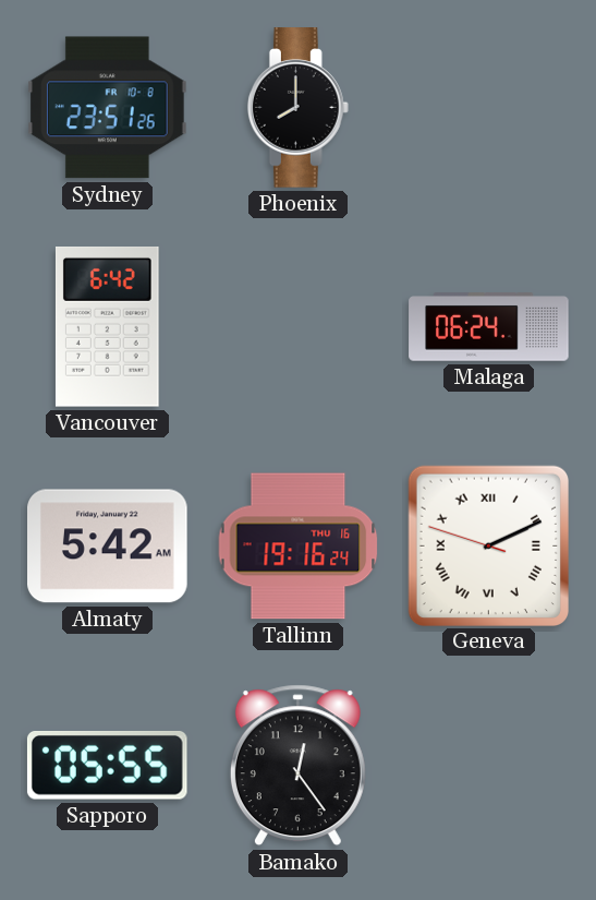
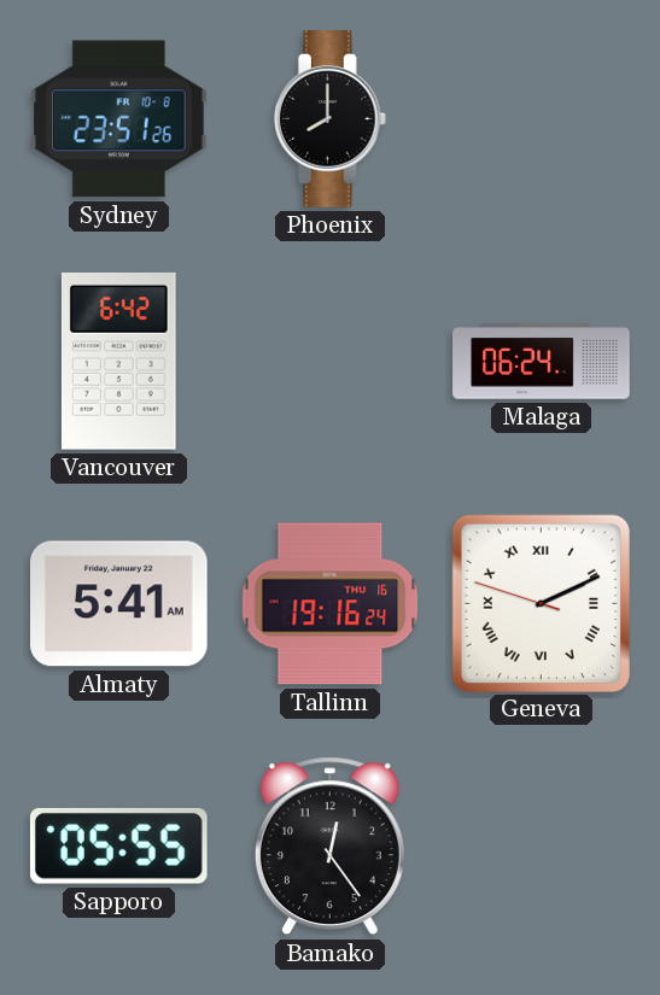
Almaty: 5:42 -> 5:41
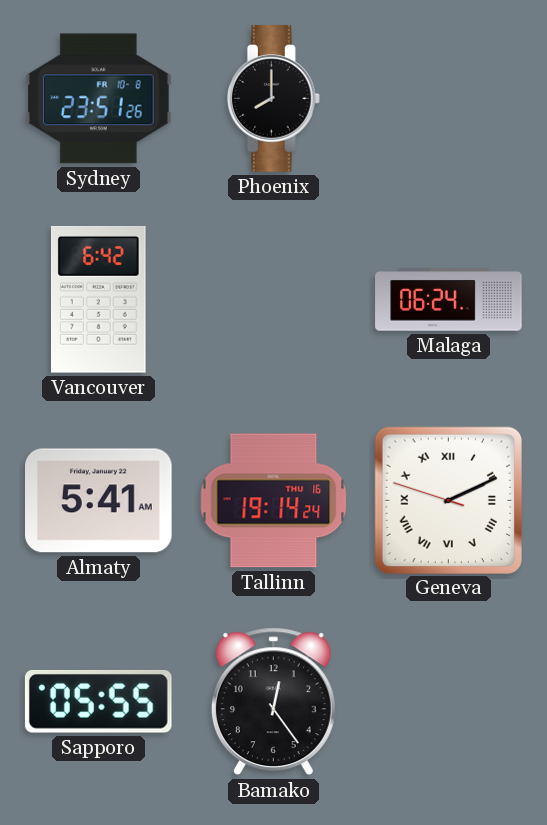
Tallinn: 19:16 -> 19:14
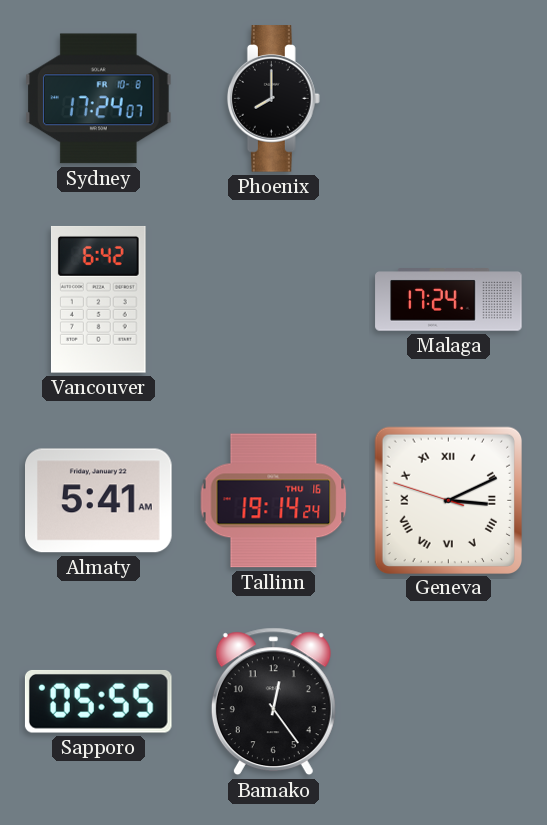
Sydney: 23:51 -> 17:24
Malaga: 06:24 -> 17:24
Geneva: 2:10 -> 3:10
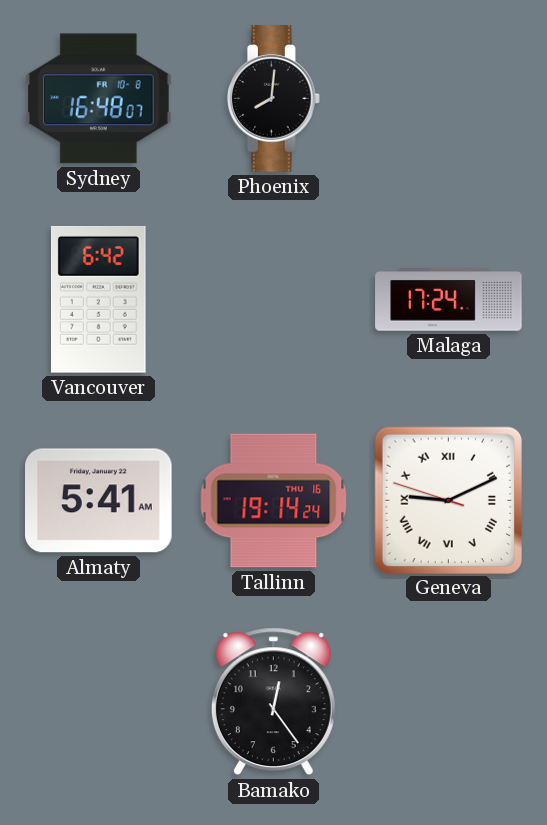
Sydney: 17:24 -> 16:48
Phoenix: 8:00 -> 8:01
Geneva: 3:10 -> 9:10
Sapporo: 05:55 -> none
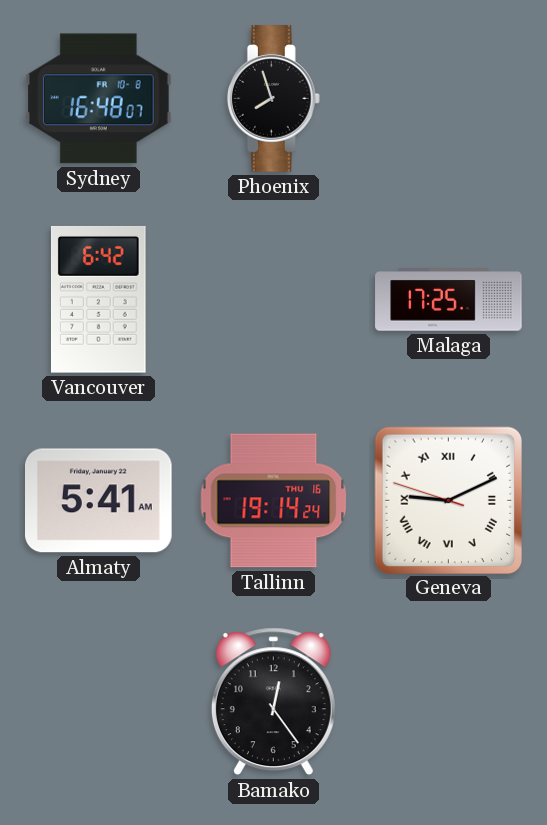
Phoenix: 8:01 -> 7:57
Malaga: 17:24 -> 17:25
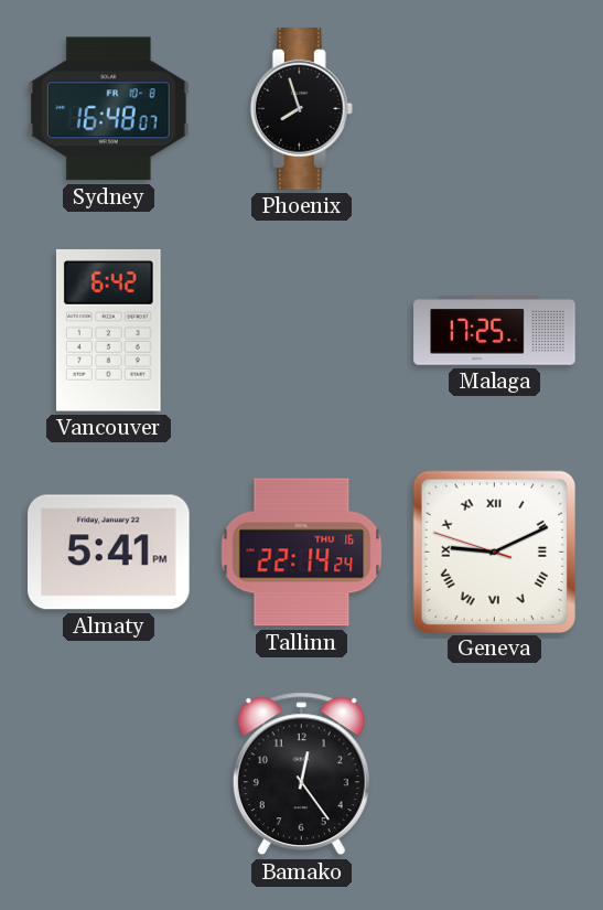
Almaty: 5:41 AM -> 5:41 PM
Tallinn: 19:14 -> 22:14
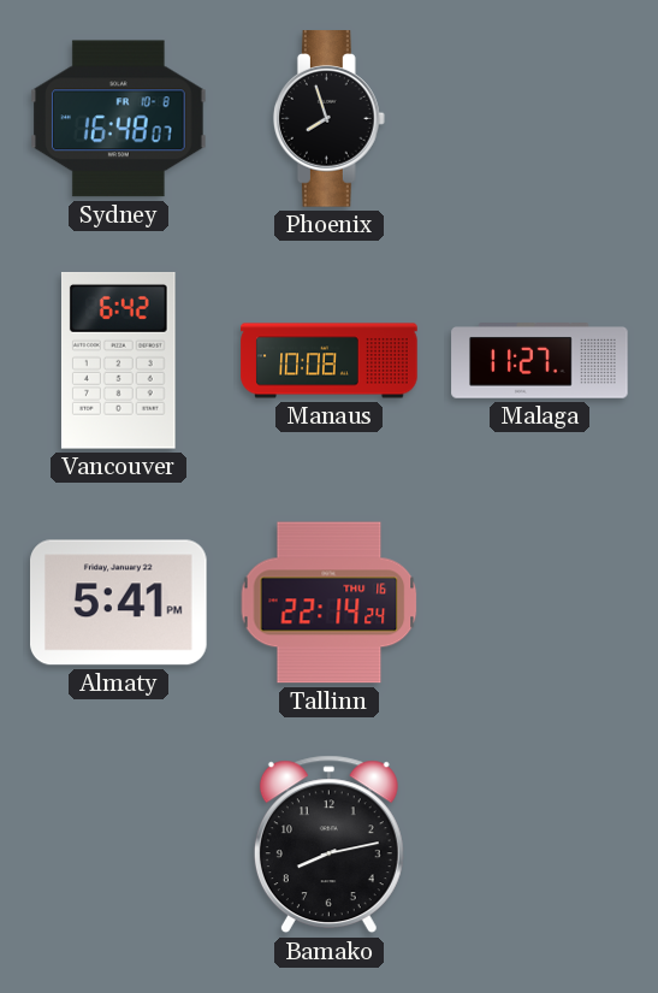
Manaus: none -> 10:08
Malaga: 17:25 -> 11:27
Geneva: 9:10 -> none
Bamako: 12:24 -> 8:13
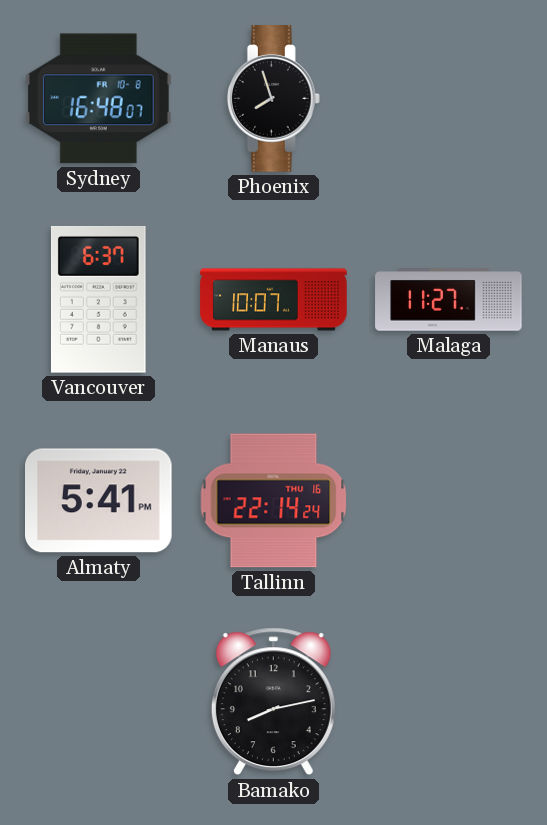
Vancouver: 6:42 -> 6:37
Manaus: 10:08 -> 10:07
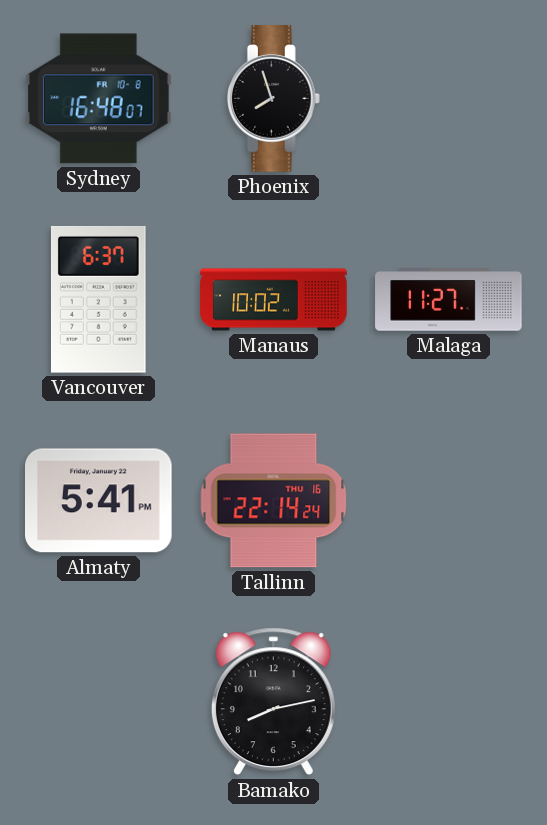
Manaus: 10:07 -> 10:02
